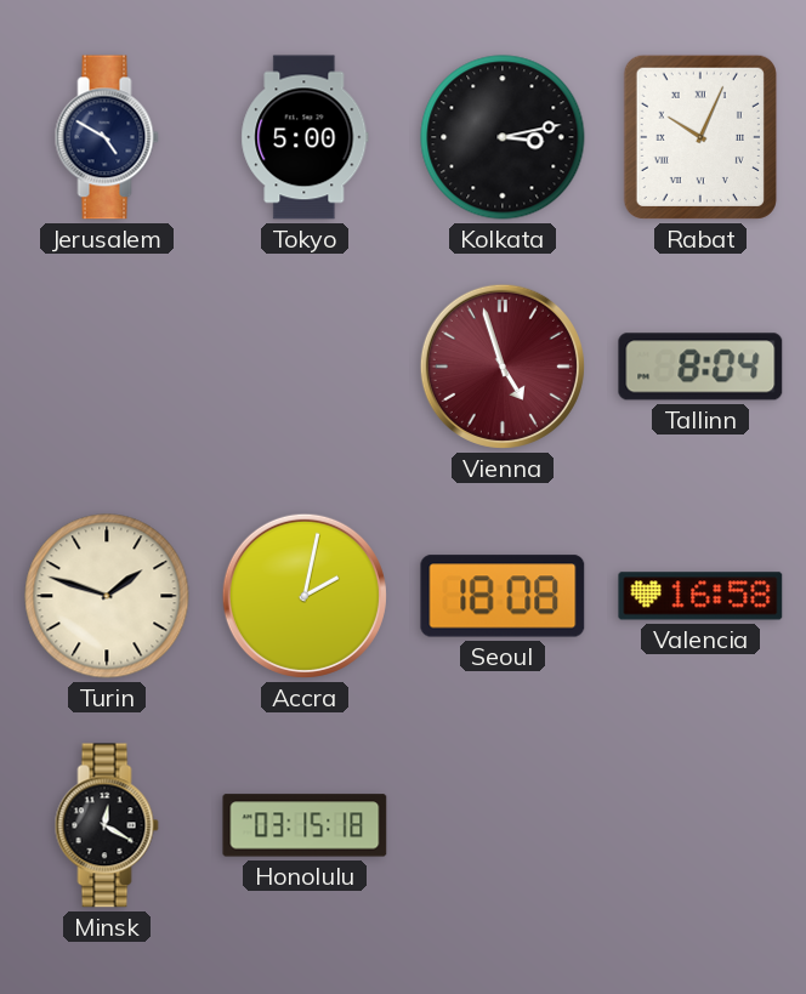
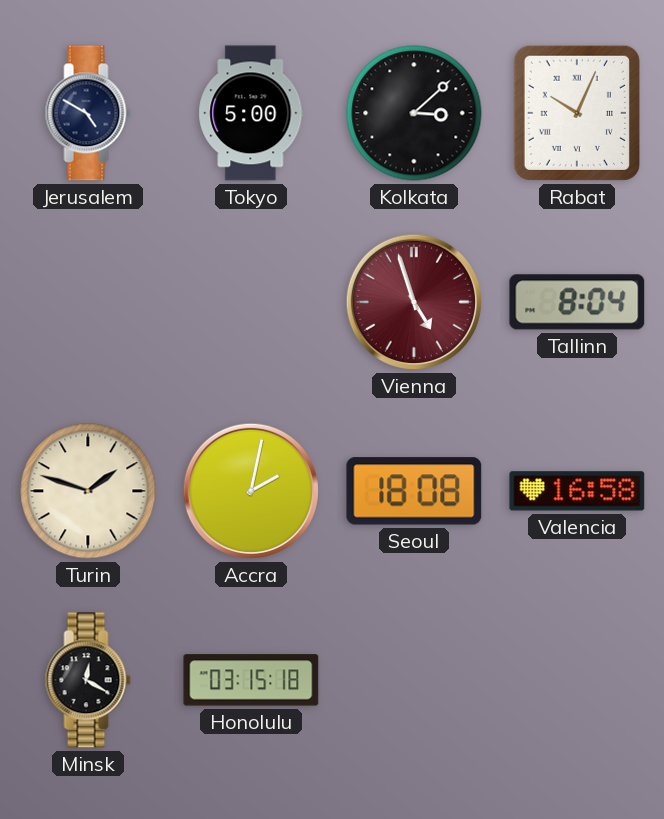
Kolkata: 3:13 -> 3:08
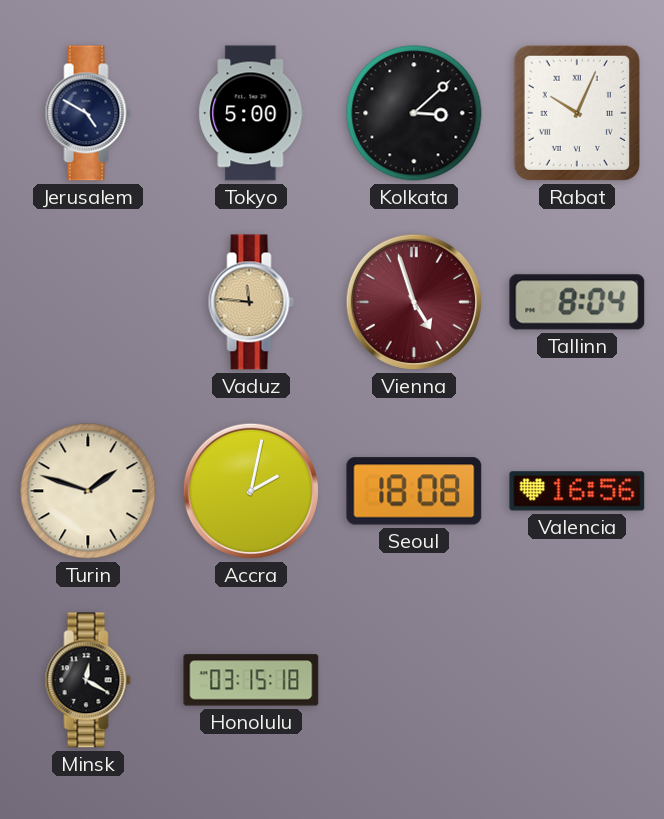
Vaduz: none -> 11:46
Valencia: 16:58 -> 16:56
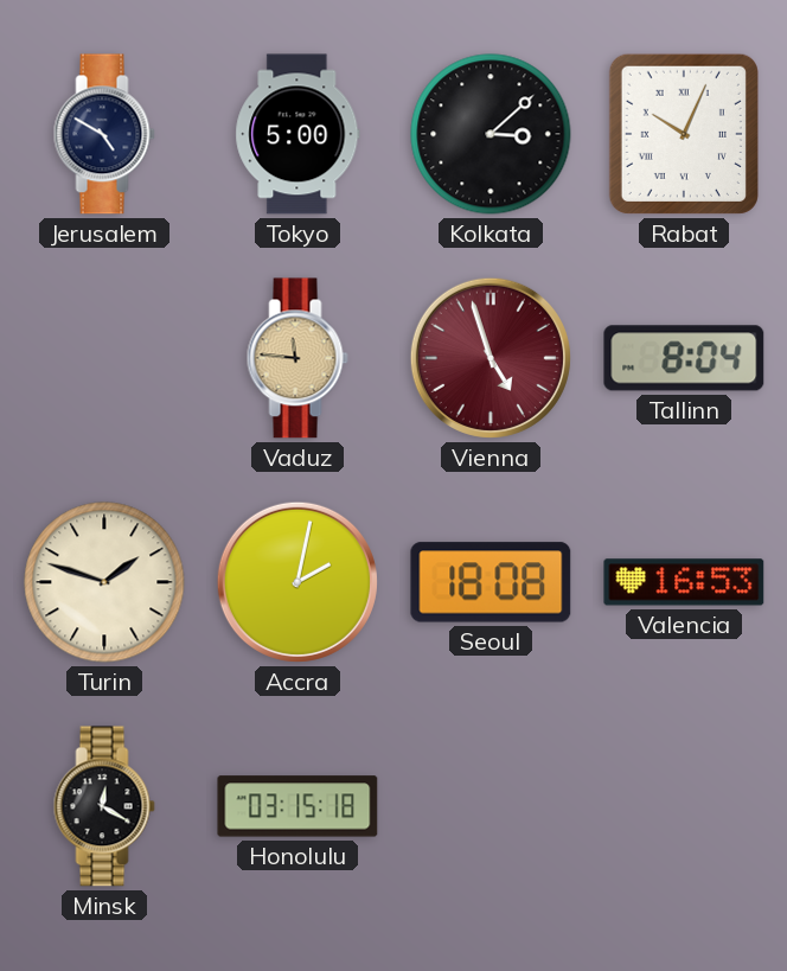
Valencia: 16:56 -> 16:53
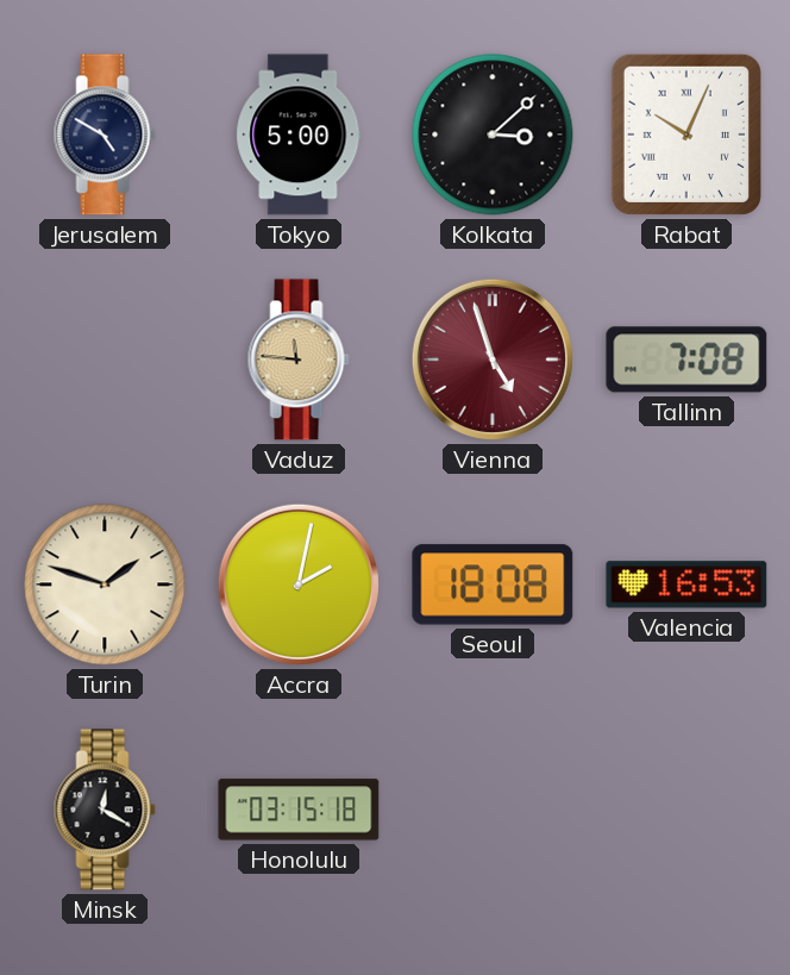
Tallinn: 8:04 -> 7:08
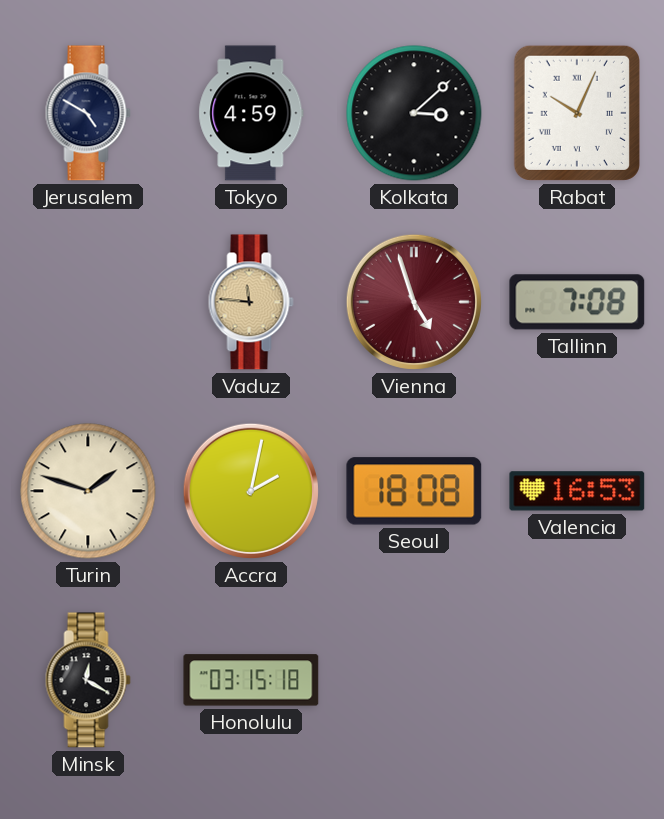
Tokyo: 5:00 -> 4:59
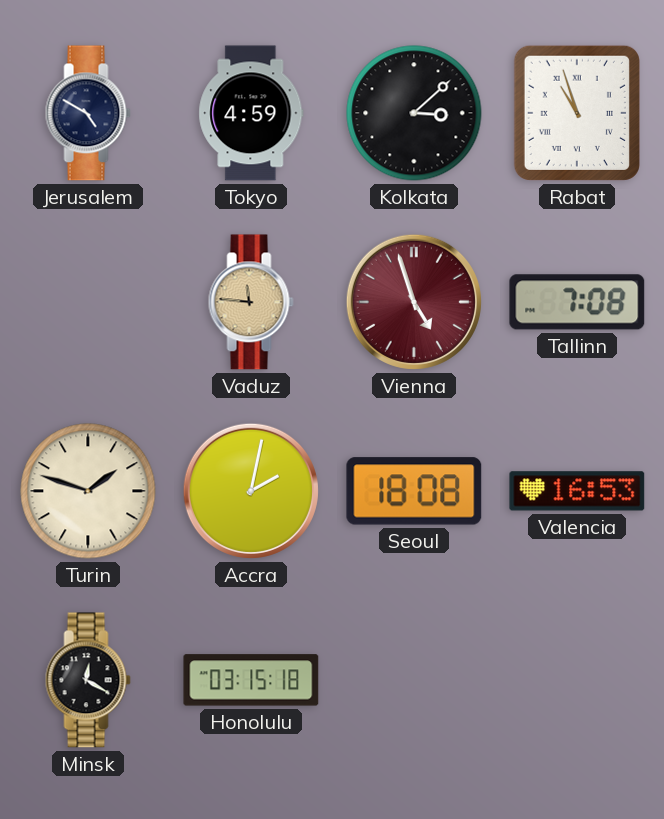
Rabat: 10:04 -> 10:57
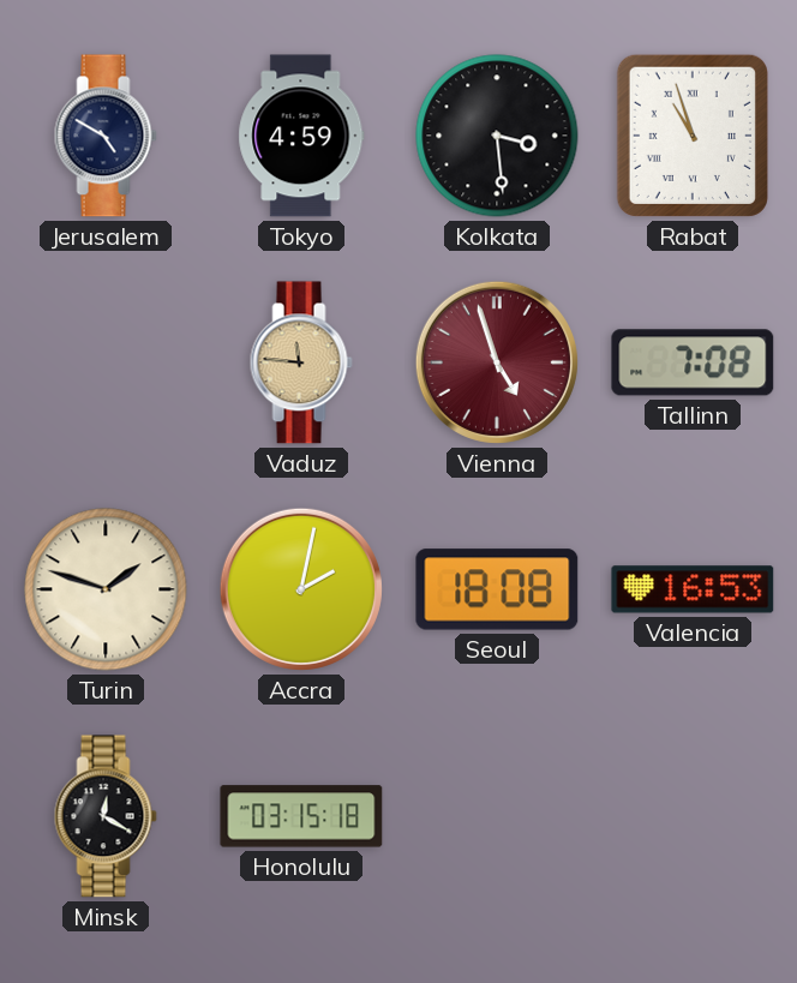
Kolkata: 3:08 -> 3:29
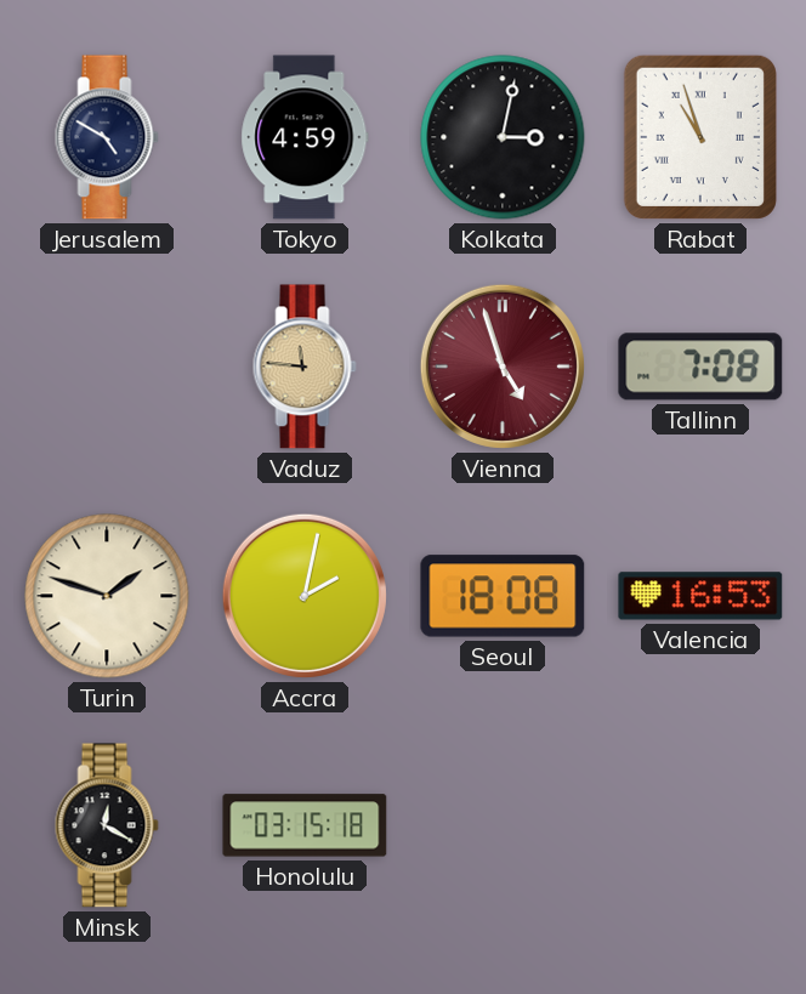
Kolkata: 3:29 -> 3:02
